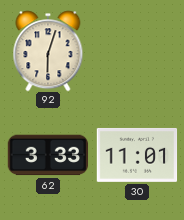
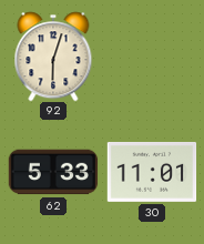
62: 3:33 -> 5:33
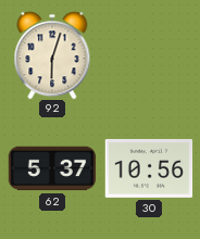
62: 5:33 -> 5:37
30: 11:01 -> 10:56
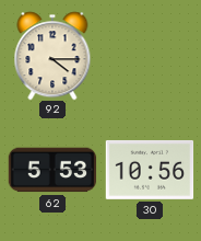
92: 6:03 -> 4:15
62: 5:37 -> 5:53
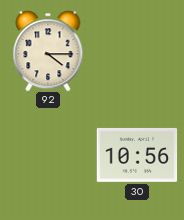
62: 5:53 -> none
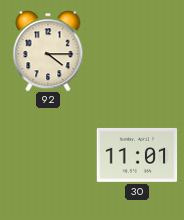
30: 10:56 -> 11:01
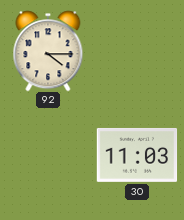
30: 11:01 -> 11:03
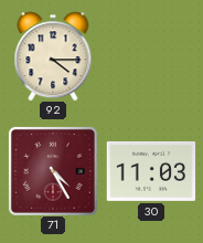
71: none -> 4:25
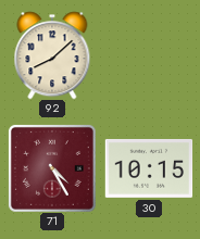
92: 4:15 -> 8:08
30: 11:03 -> 10:15
